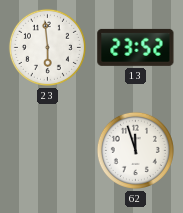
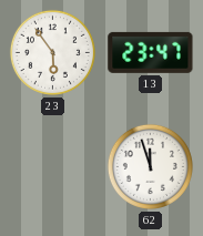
23: 5:59 -> 5:54
13: 23:52 -> 23:47
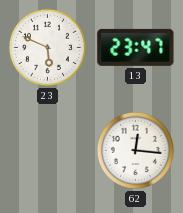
23: 5:54 -> 5:49
62: 11:57 -> 12:16
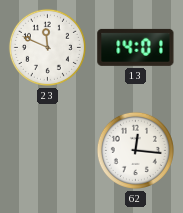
23: 5:49 -> 11:49
13: 23:47 -> 14:01
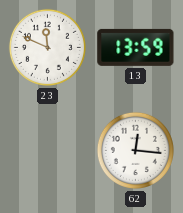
13: 14:01 -> 13:59
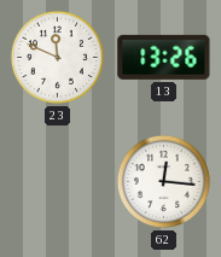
13: 13:59 -> 13:26
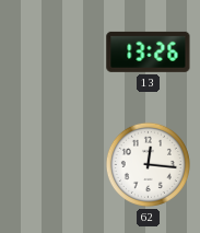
23: 11:49 -> none
